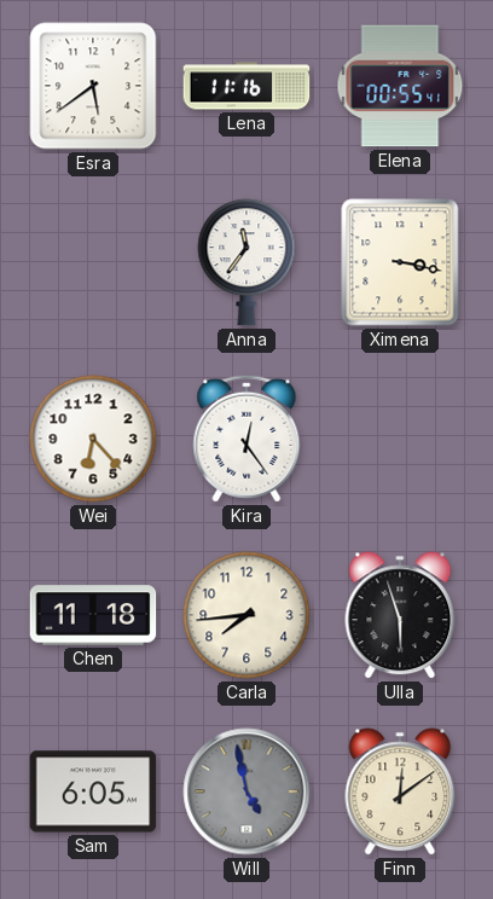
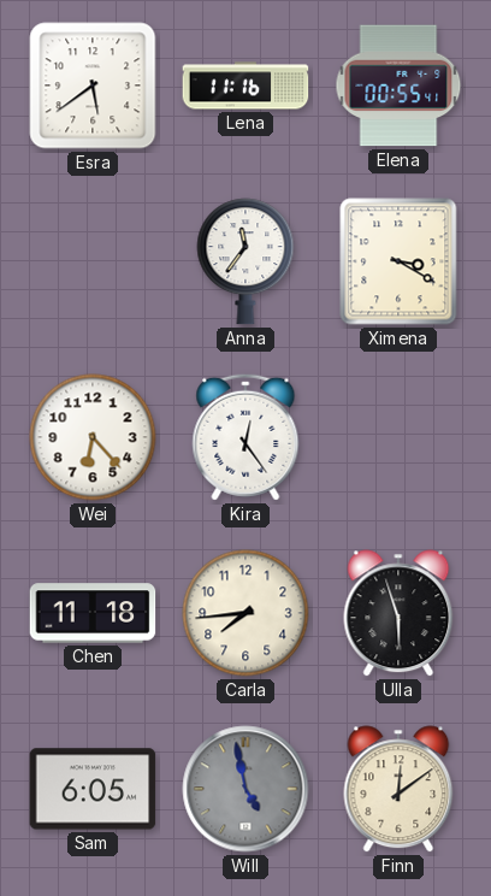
Ximena: 3:17 -> 3:20
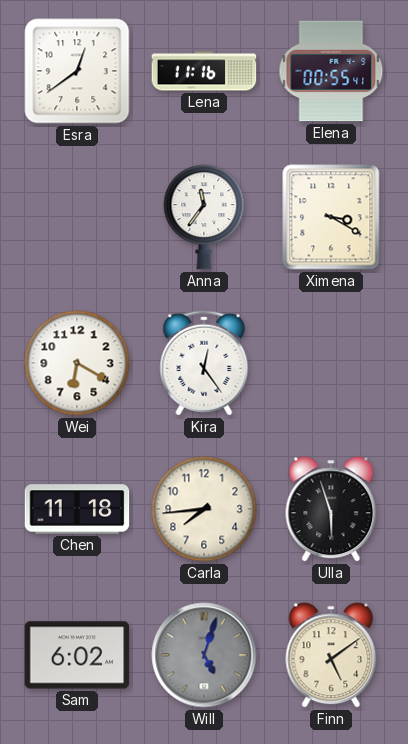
Esra: 5:39 -> 12:39
Wei: 6:23 -> 6:20
Sam: 6:05 -> 6:02
Will: 4:58 -> 5:03
Finn: 12:09 -> 5:09
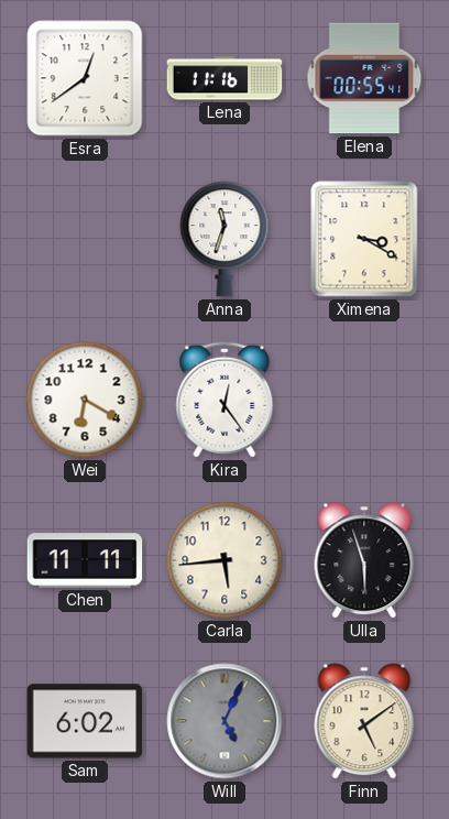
Anna: 11:36 -> 11:33
Chen: 11:18 -> 11:11
Carla: 7:44 -> 5:44
Will: 5:03 -> 5:04
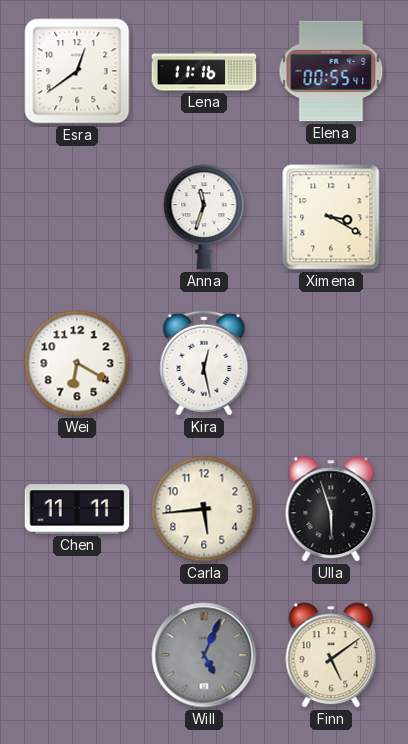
Kira: 12:24 -> 12:28
Sam: 6:02 -> none
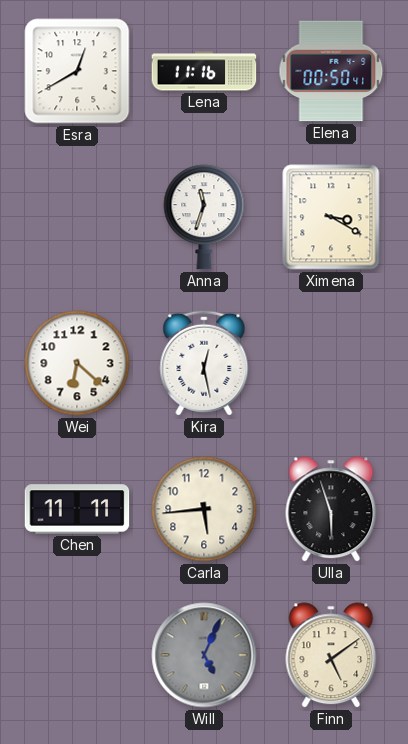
Esra: 12:39 -> 12:40
Elena: 00:55 -> 00:50
Wei: 6:20 -> 6:22
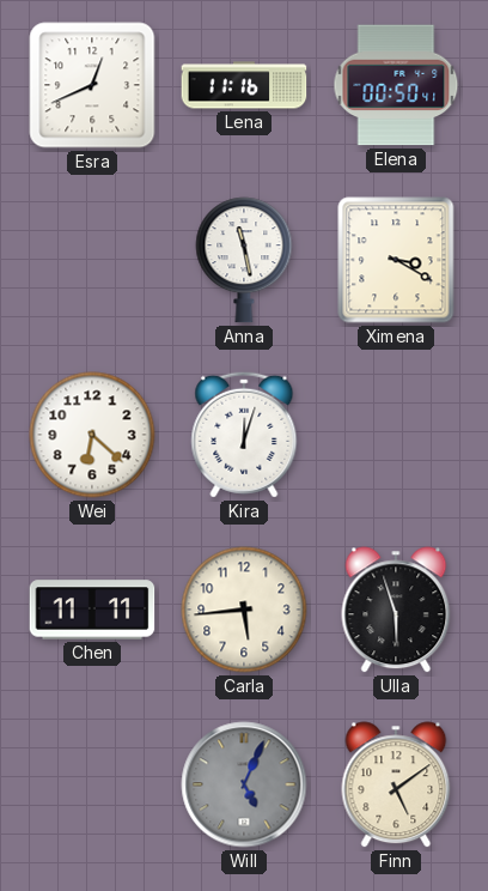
Esra: 12:40 -> 12:41
Anna: 11:33 -> 11:28
Kira: 12:28 -> 12:03
